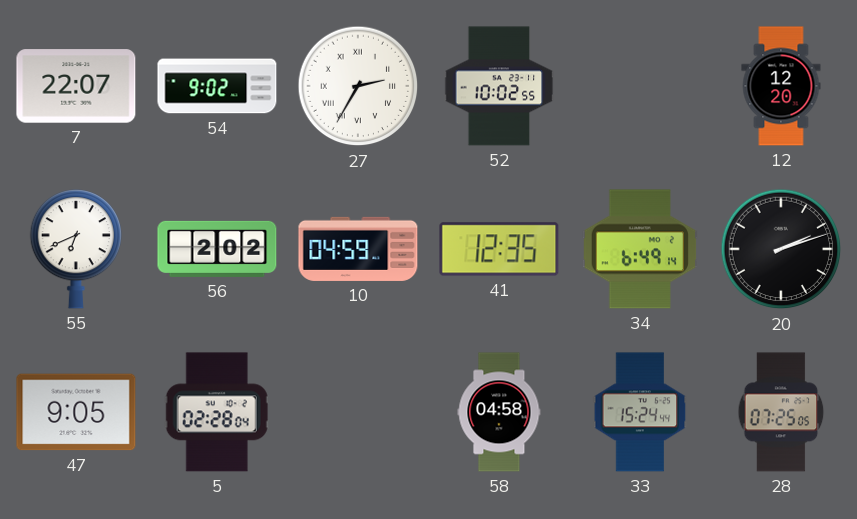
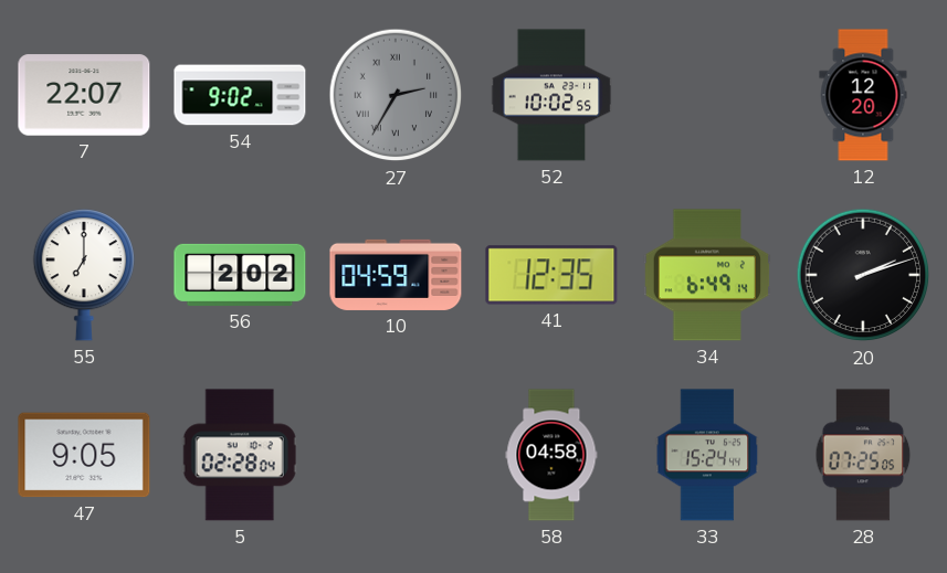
27 dial: white -> grey
55: 6:41 -> 7:00
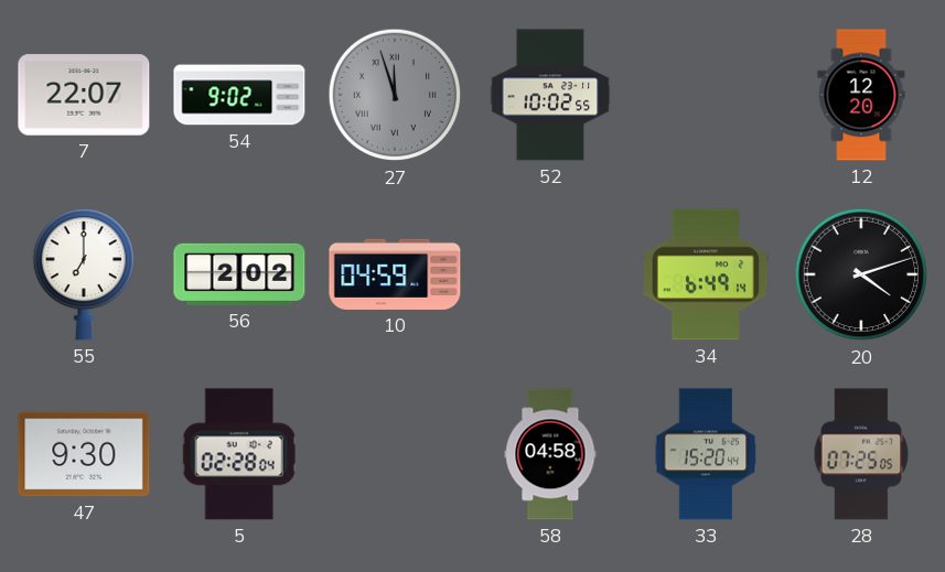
27: 2:35 -> 11:57
41: 12:35 -> none
20: 2:12 -> 4:12
47: 9:05 -> 9:30
33: 15:24 -> 15:20
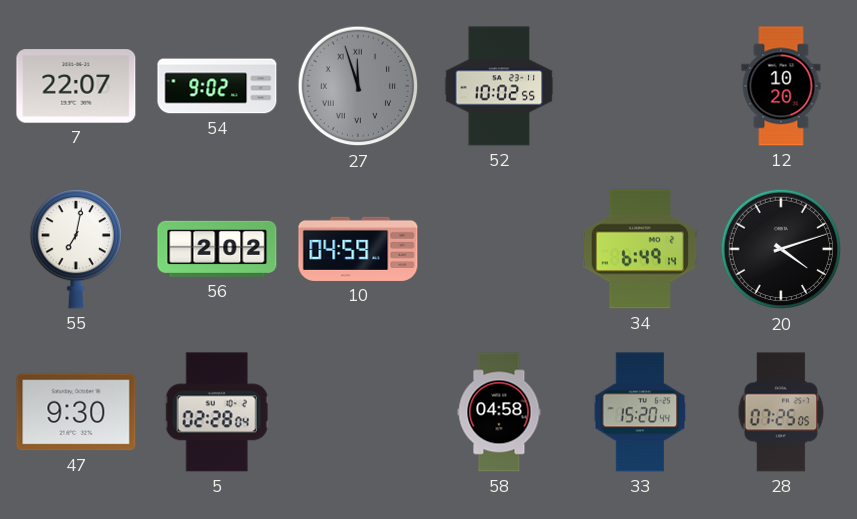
12: 12:20 -> 10:20
55: 7:00 -> 7:02
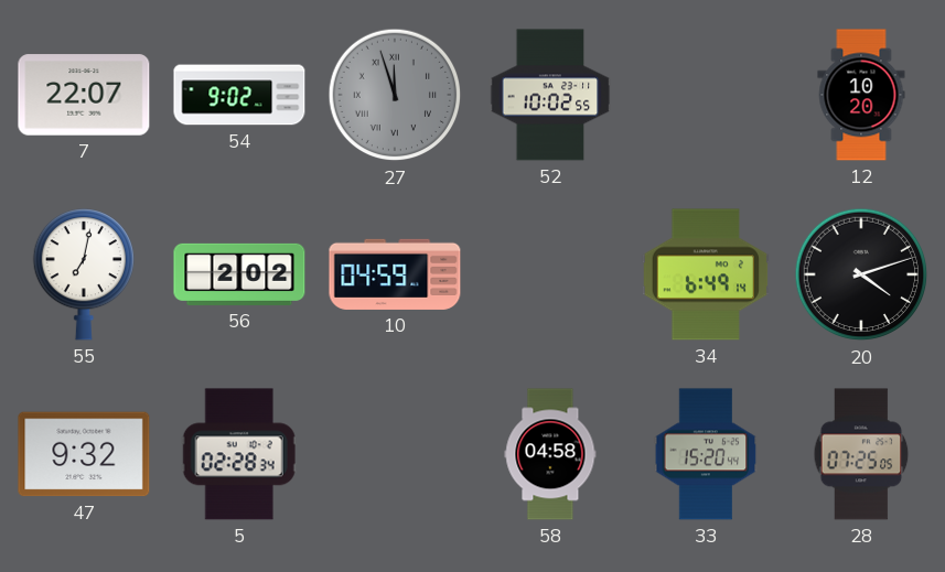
47: 9:30 -> 9:32
5: 02:28:04 -> 02:28:34
